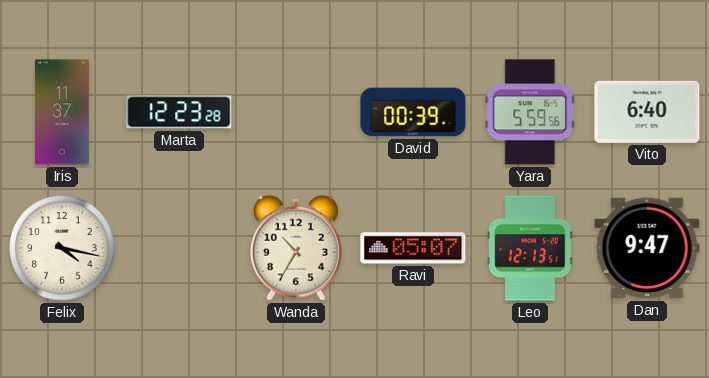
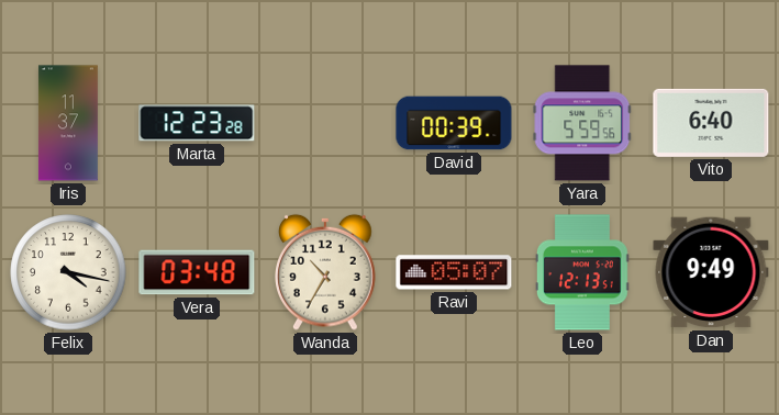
Vera: none -> 03:48
Dan: 9:47 -> 9:49
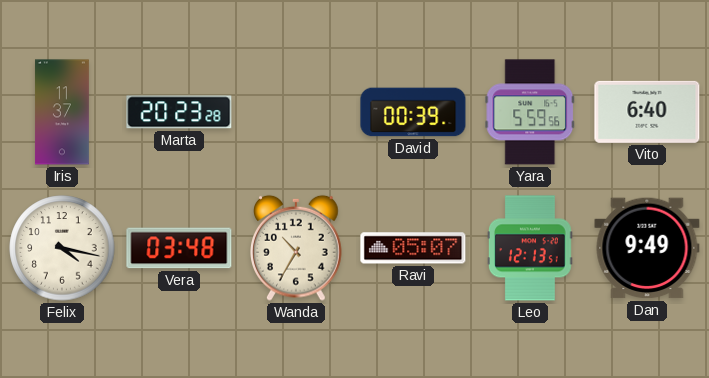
Marta: 12:23 -> 20:23
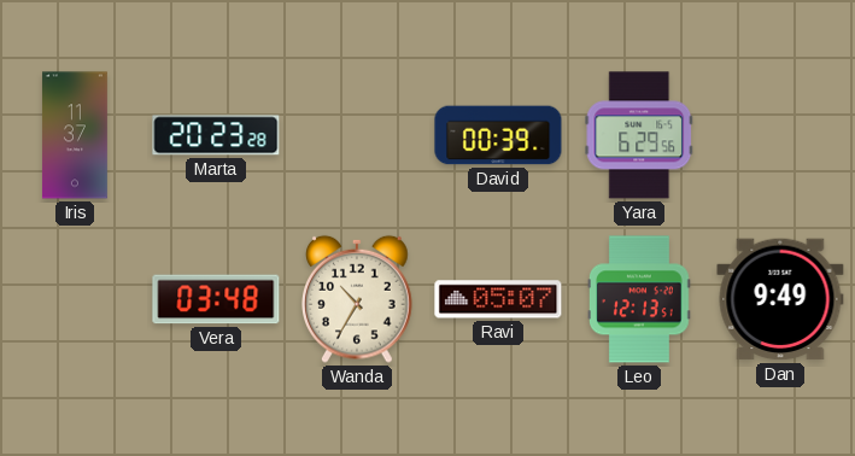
Yara: 5:59 -> 6:29
Vito: 6:40 -> none
Felix: 4:17 -> none
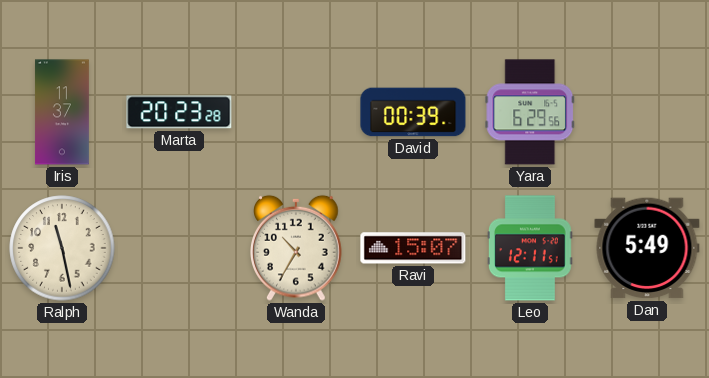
Ralph: none -> 11:28
Vera: 03:48 -> none
Ravi: 05:07 -> 15:07
Leo: 12:13 -> 12:11
Dan: 9:49 -> 5:49
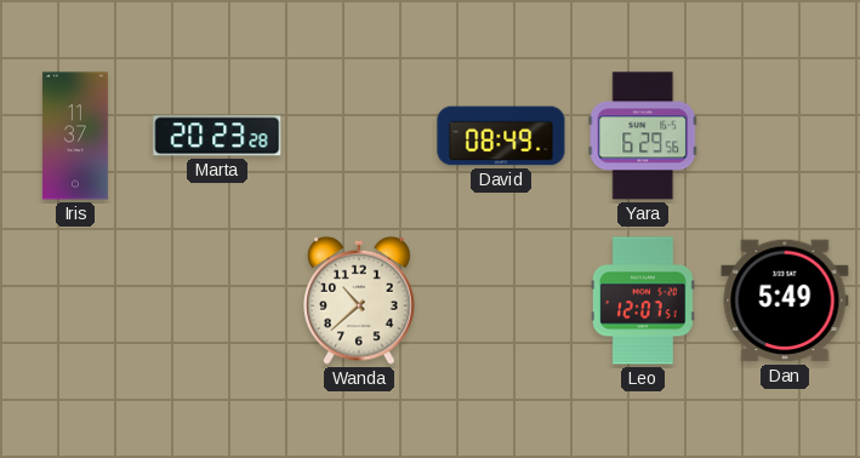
David: 00:39 -> 08:49
Ralph: 11:28 -> none
Wanda: 10:35 -> 10:38
Ravi: 15:07 -> none
Leo: 12:11 -> 12:07
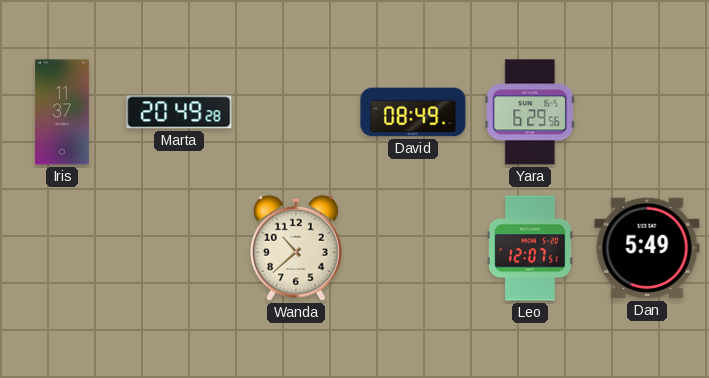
Marta: 20:23 -> 20:49
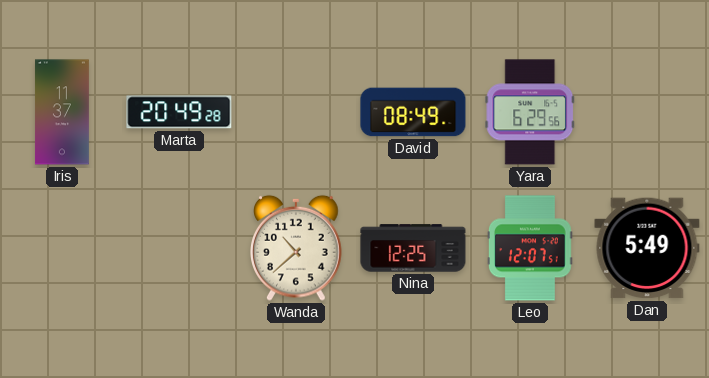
Nina: none -> 12:25
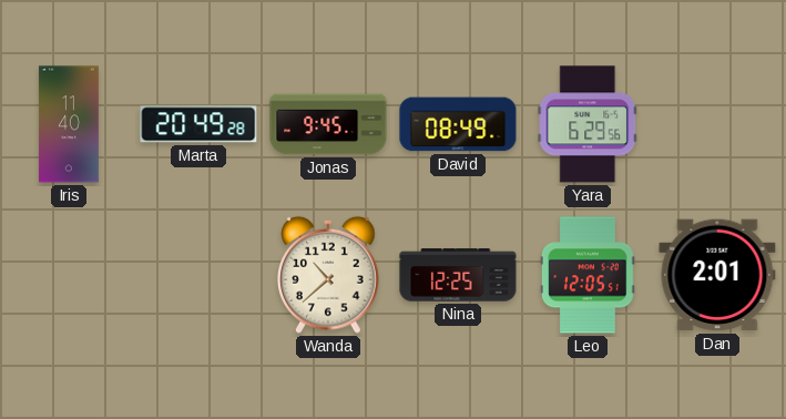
Iris: 11:37 -> 11:40
Jonas: none -> 9:45
Leo: 12:07 -> 12:05
Dan: 5:49 -> 2:01
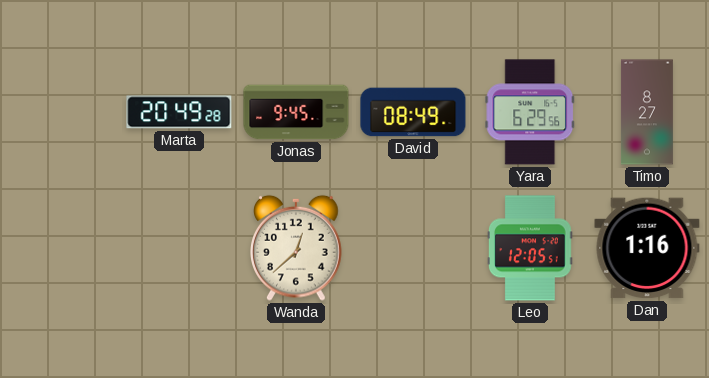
Iris: 11:40 -> none
Timo: none -> 8:27
Wanda: 10:38 -> 12:38
Nina: 12:25 -> none
Dan: 2:01 -> 1:16
